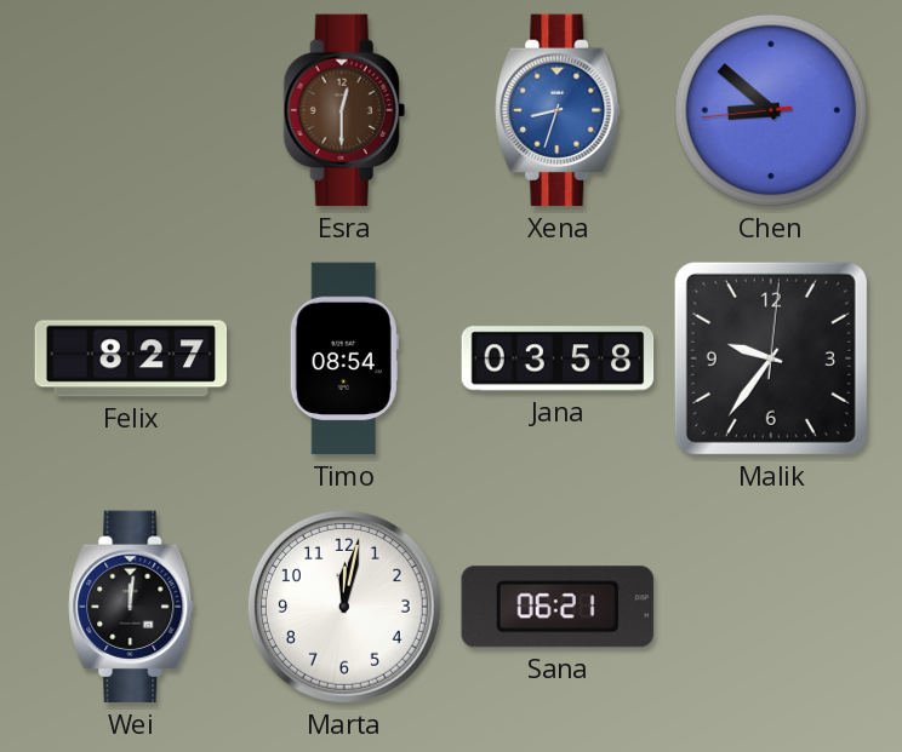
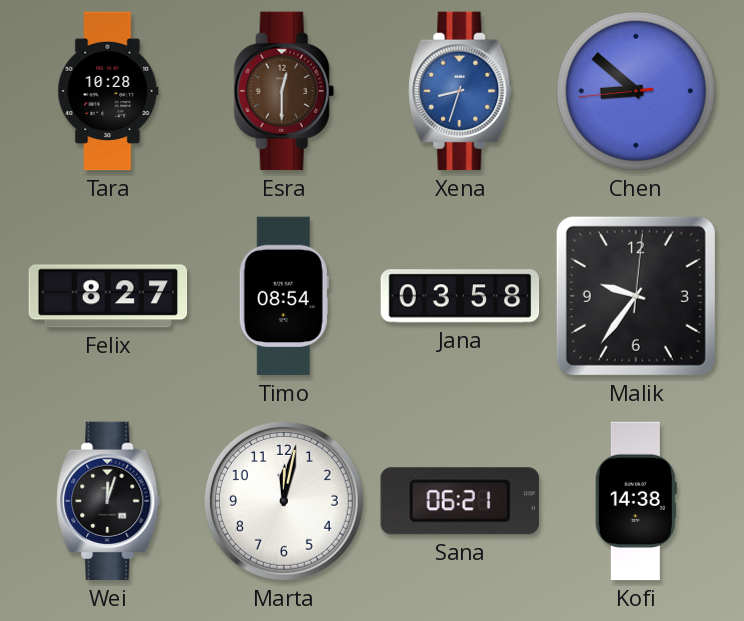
Tara: none -> 10:28
Wei: 12:01 -> 12:03
Kofi: none -> 14:38
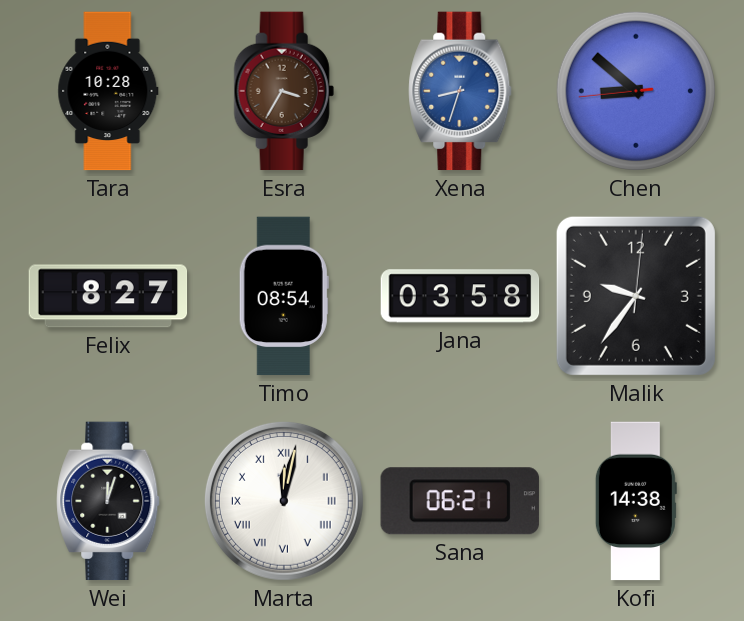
Esra: 12:30 -> 3:35
Marta numerals: Arabic -> Roman
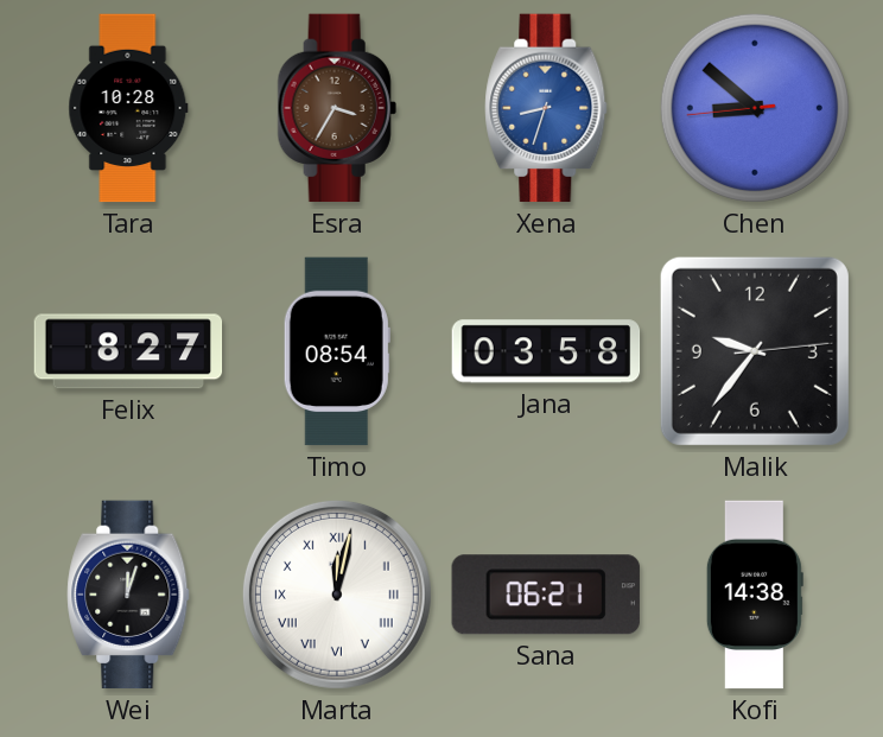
Malik: 9:36:01 -> 9:36:14
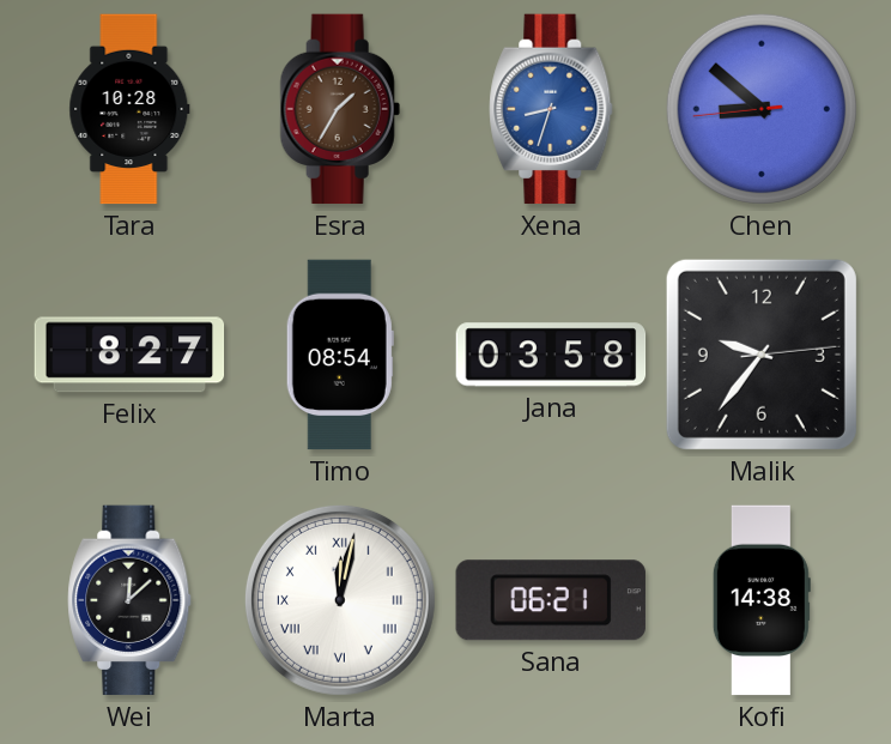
Esra: 3:35 -> 1:35
Wei: 12:03 -> 12:08
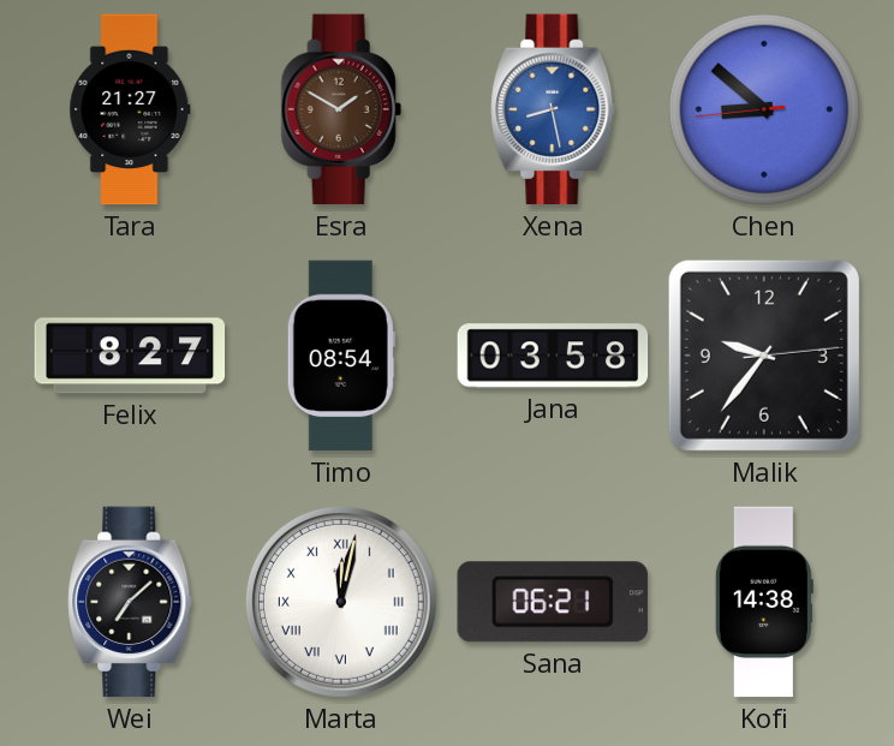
Tara: 10:28 -> 21:27
Esra: 1:35 -> 1:50
Xena: 8:33 -> 8:28
Wei: 12:08 -> 7:08
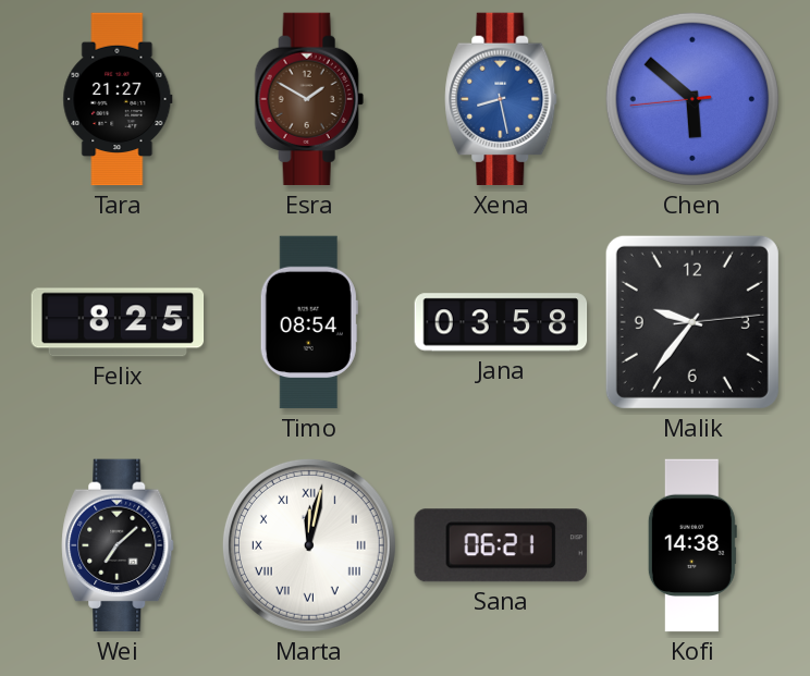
Chen: 8:51 -> 5:51
Felix: 8:27 -> 8:25
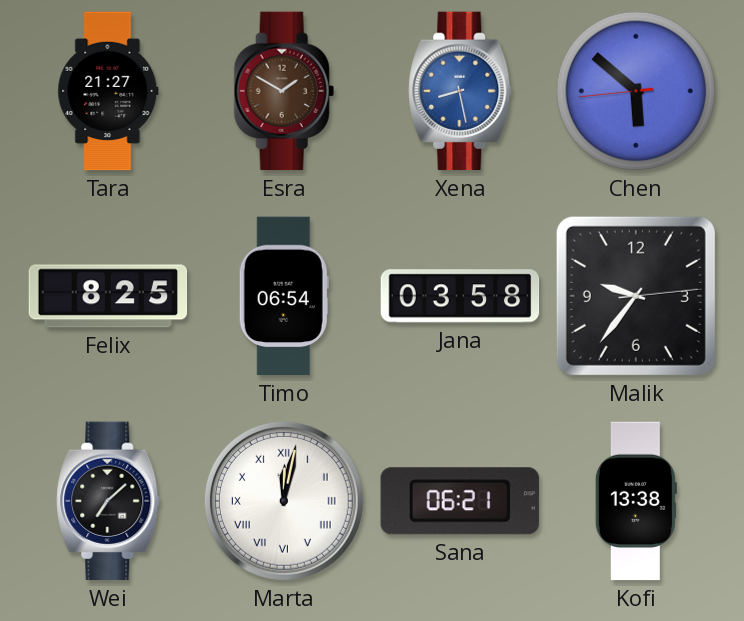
Timo: 08:54 -> 06:54
Kofi: 14:38 -> 13:38
